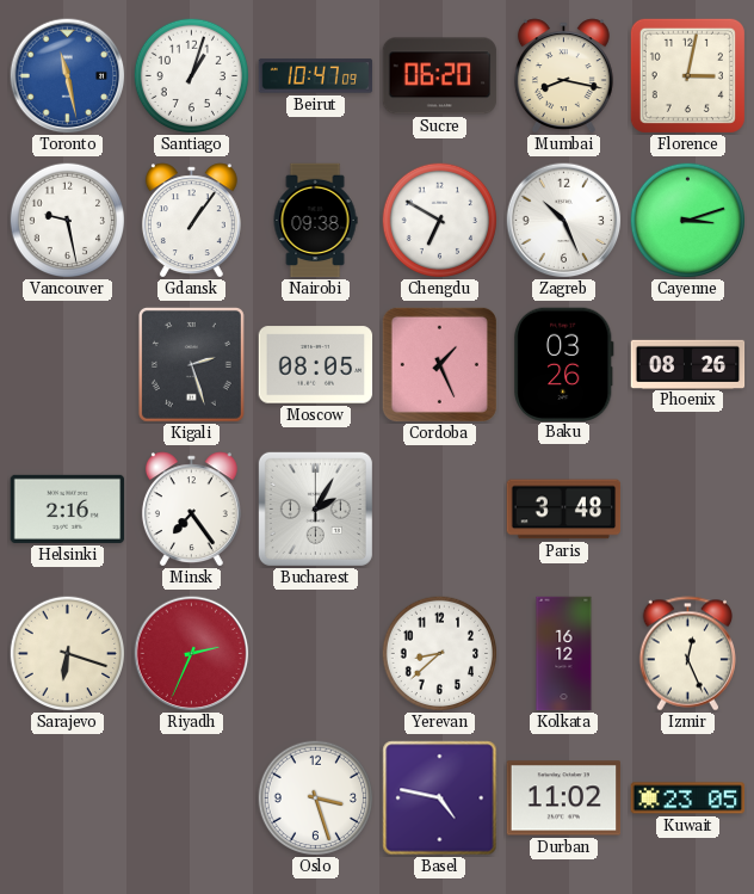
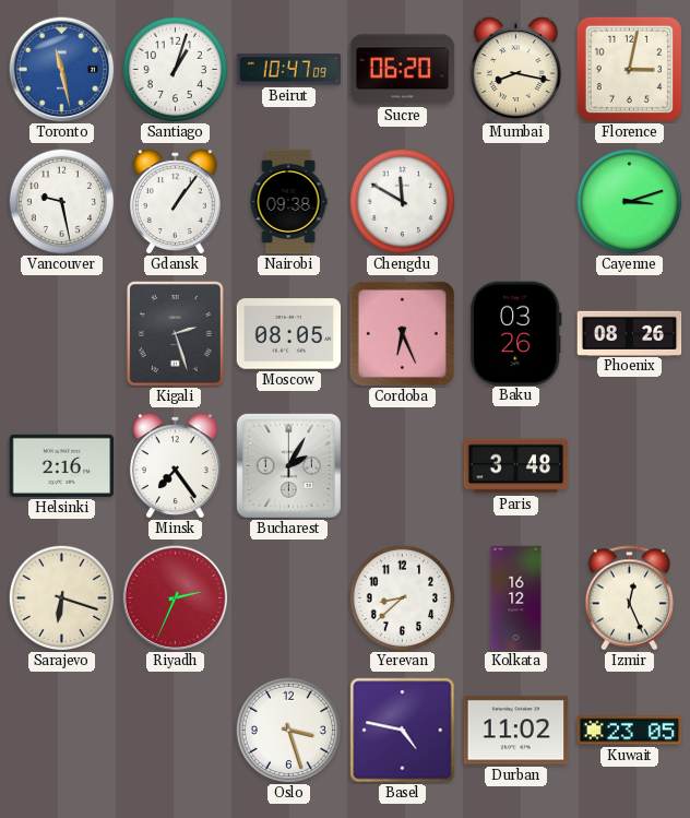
Chengdu: 6:50 -> 11:50
Zagreb: 10:26 -> none
Cordoba: 1:26 -> 6:26
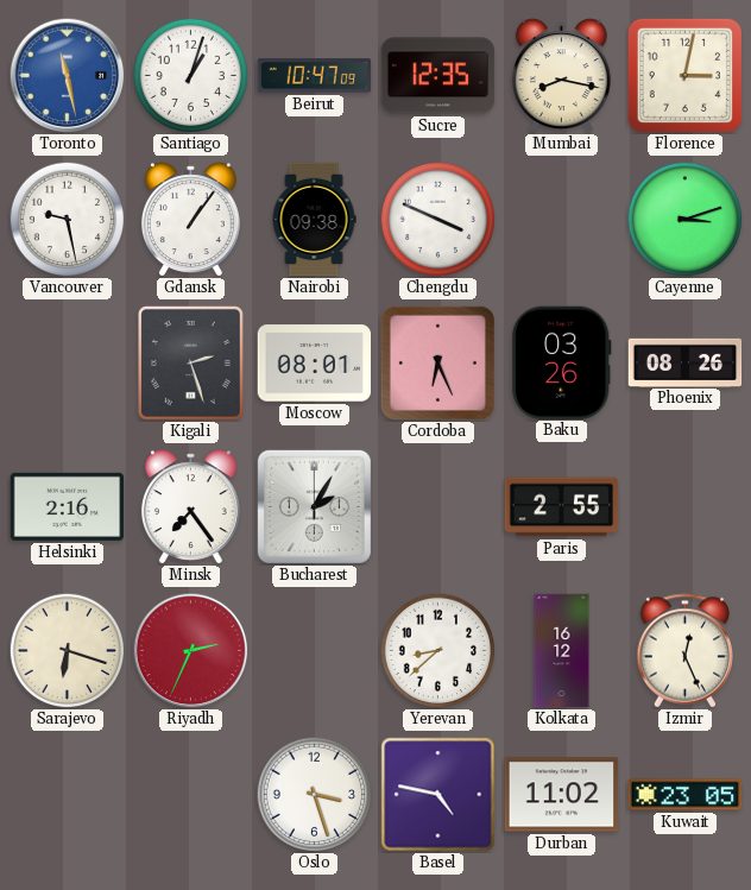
Sucre: 06:20 -> 12:35
Chengdu: 11:50 -> 3:49
Moscow: 08:05 -> 08:01
Paris: 3:48 -> 2:55
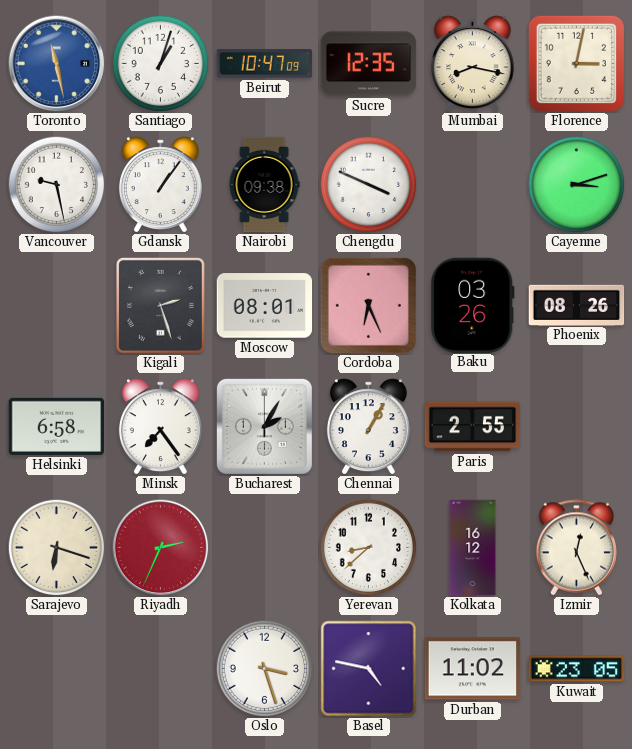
Helsinki: 2:16 -> 6:58
Chennai: none -> 1:05
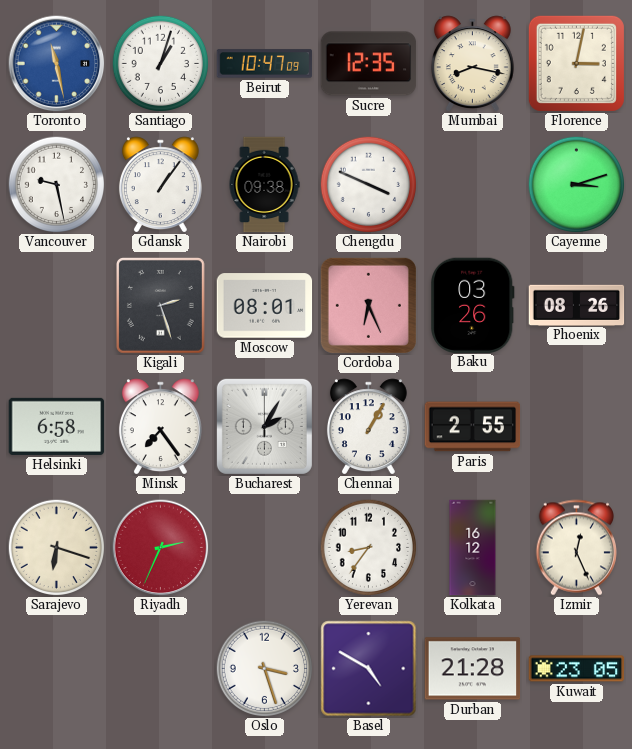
Yerevan: 8:38 -> 8:36
Basel: 4:47 -> 4:50
Durban: 11:02 -> 21:28
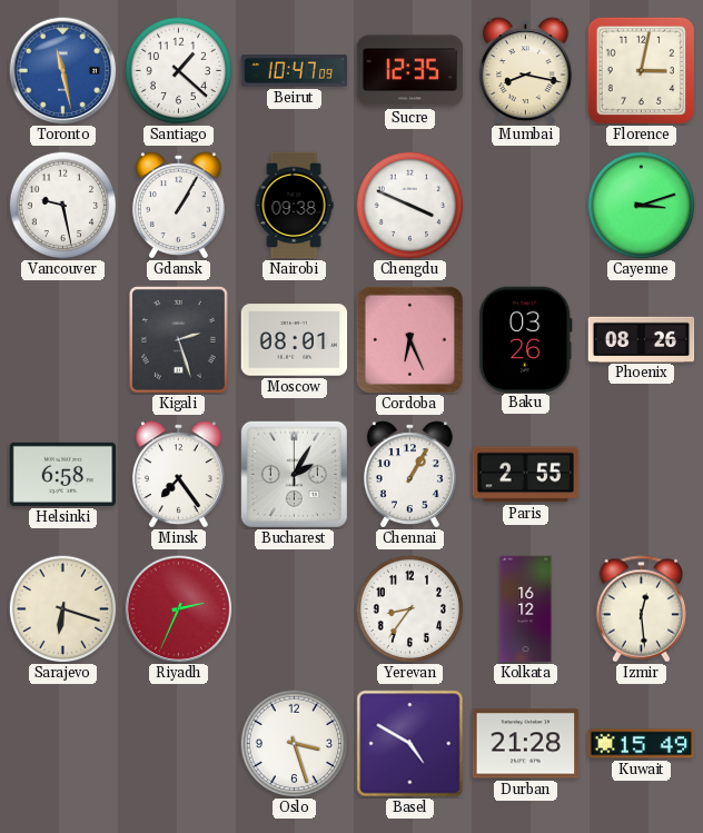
Santiago: 1:03 -> 1:22
Gdansk: 1:06 -> 1:05
Izmir: 12:26 -> 12:29
Kuwait: 23:05 -> 15:49
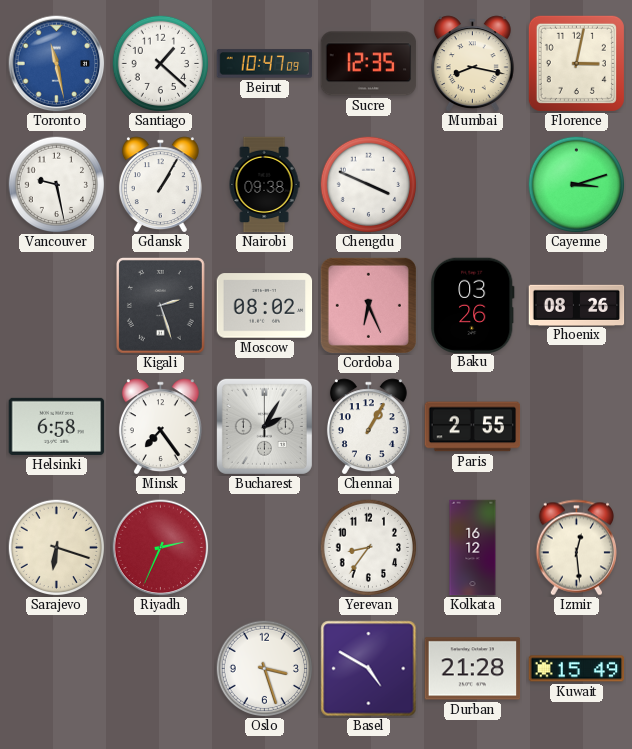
Moscow: 08:01 -> 08:02
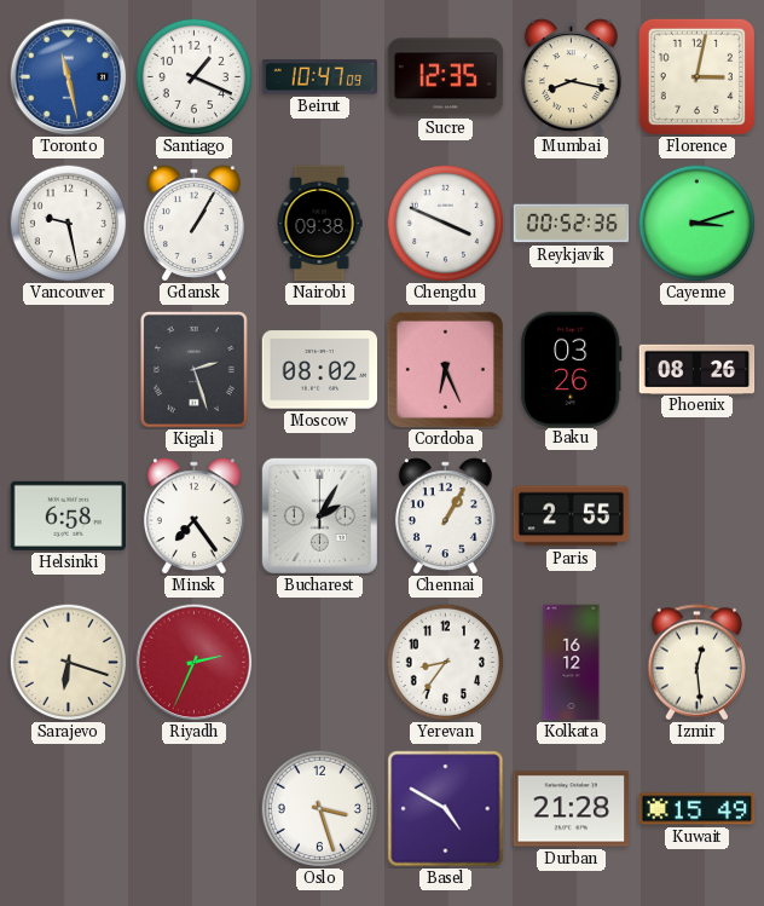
Santiago: 1:22 -> 1:19
Reykjavik: none -> 00:52
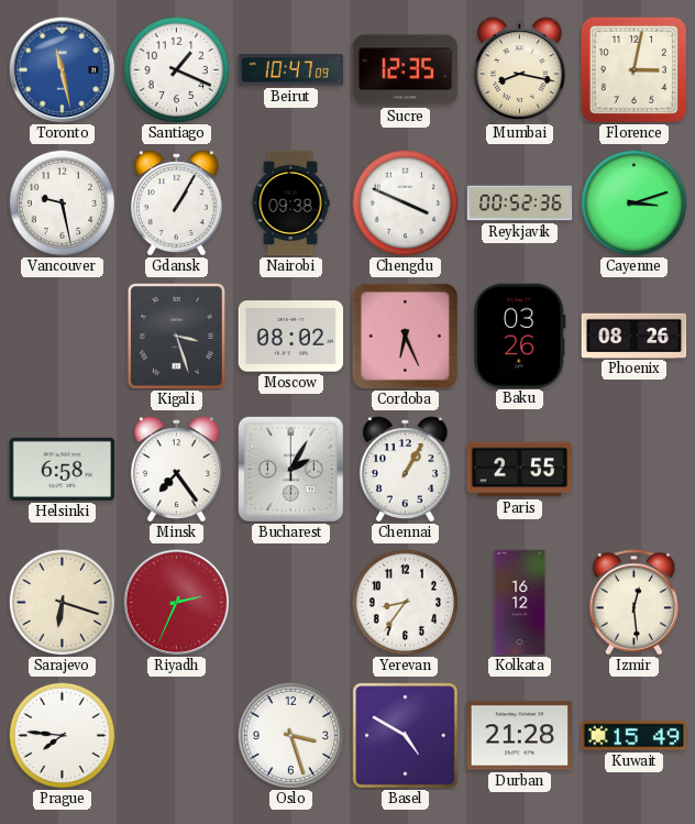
Kigali: 2:27 -> 3:27
Prague: none -> 7:46
